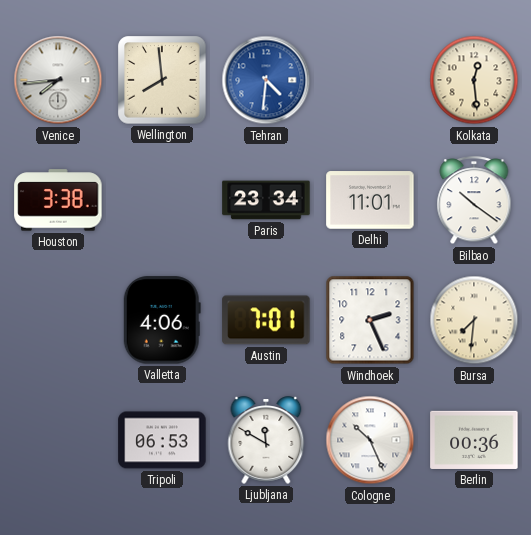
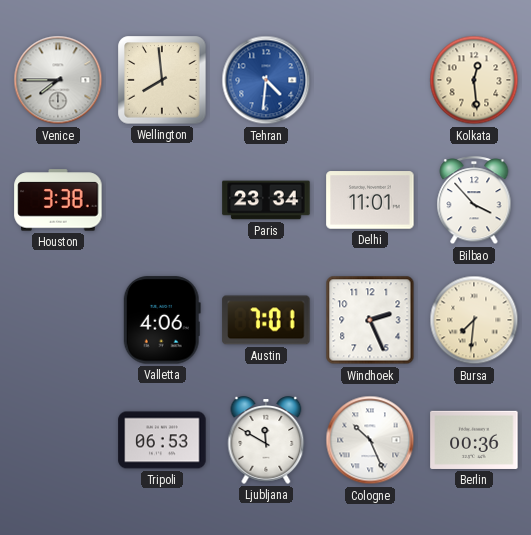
Venice: 7:44 -> 7:45
Bilbao: 10:21 -> 3:53
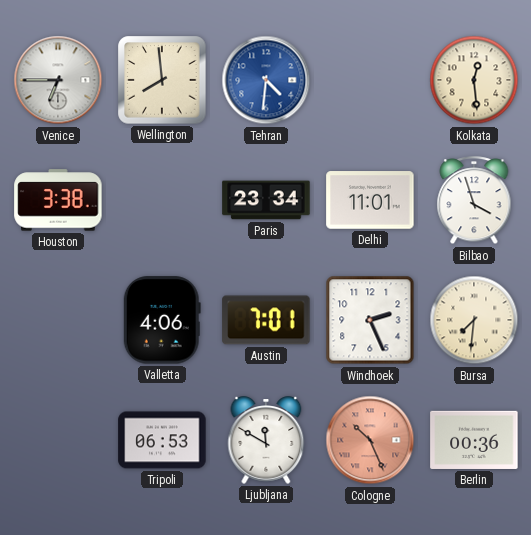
Venice: 7:45 -> 6:45
Bilbao: 3:53 -> 3:57
Cologne dial: white -> salmon
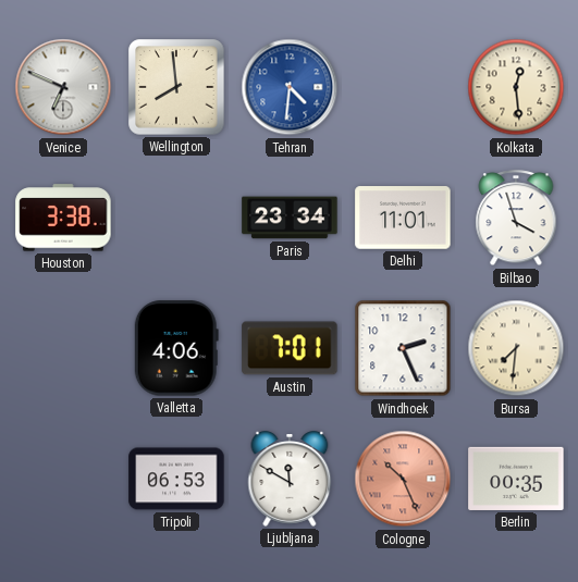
Venice: 6:45 -> 6:49
Berlin: 00:36 -> 00:35
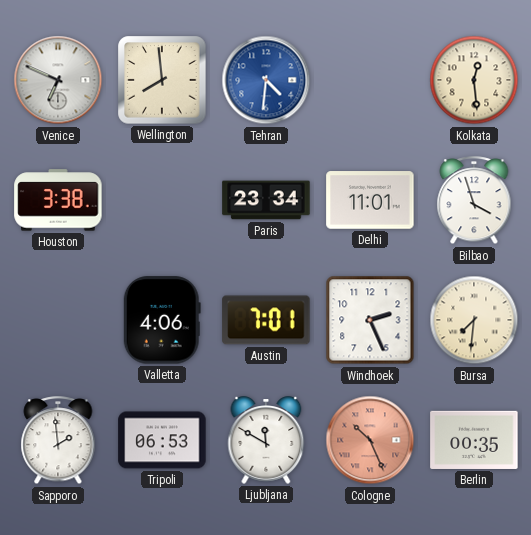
Sapporo: none -> 1:59
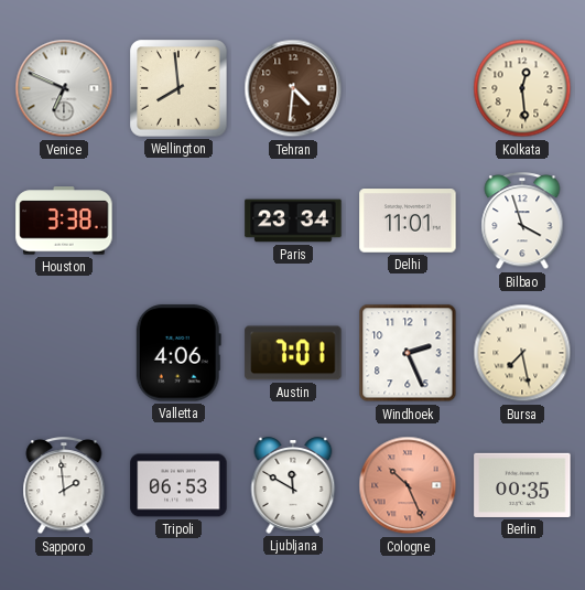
Tehran dial: blue -> brown
Bursa: 7:31 -> 7:28
